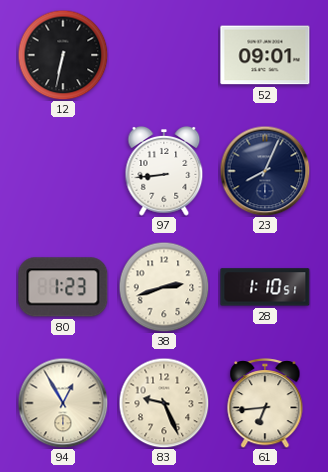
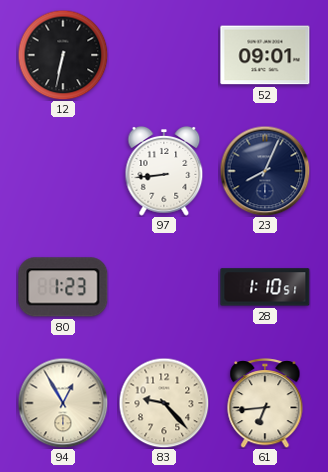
38: 2:42 -> none
83: 9:26 -> 9:23
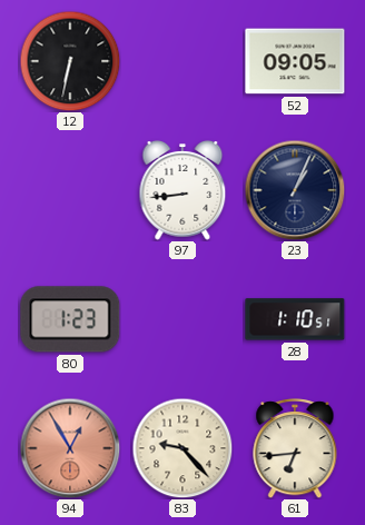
52: 09:01 -> 09:05
23: 8:04 -> 1:04
94 dial: cream -> salmon
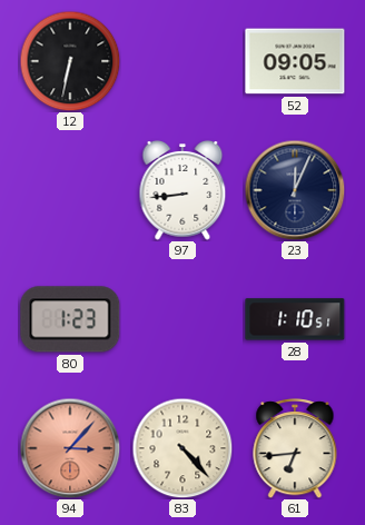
23: 1:04 -> 12:04
94: 12:55 -> 3:07
83: 9:23 -> 4:23
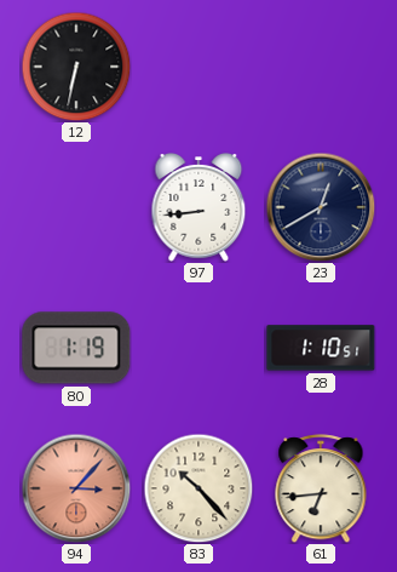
52: 09:05 -> none
23: 12:04 -> 12:40
80: 1:23 -> 1:19
83: 4:23 -> 10:23
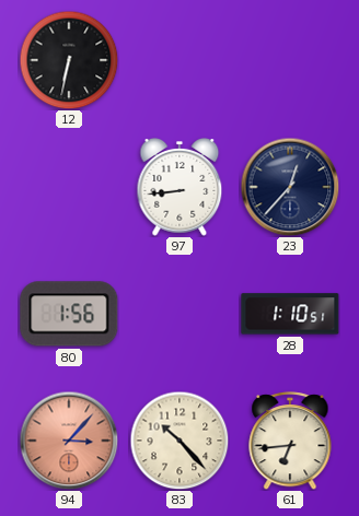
23: 12:40 -> 12:37
80: 1:19 -> 1:56
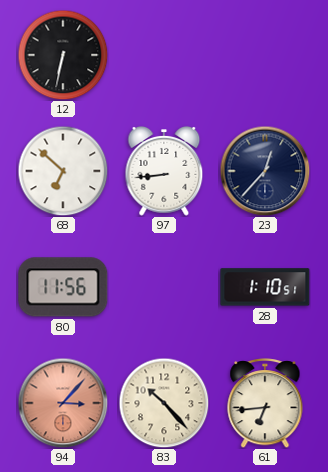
68: none -> 6:52
80: 1:56 -> 11:56
